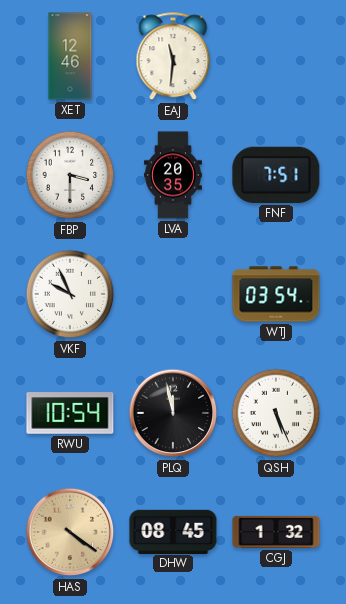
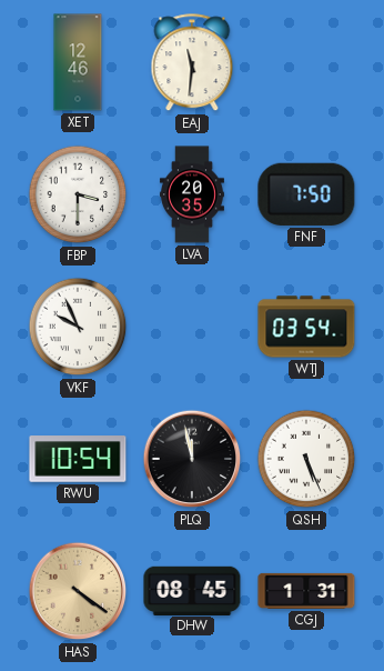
FNF: 7:51 -> 7:50
CGJ: 1:32 -> 1:31
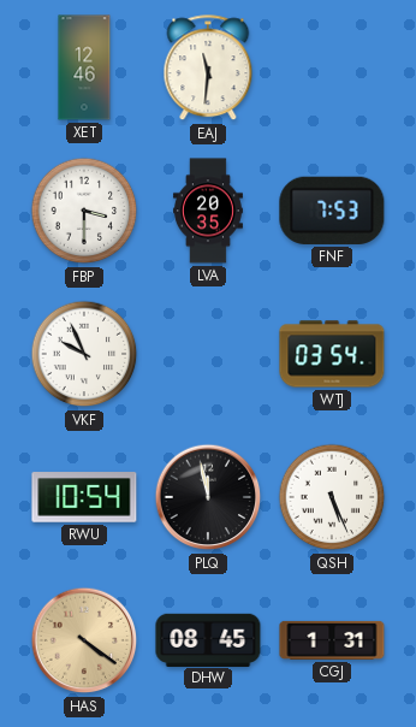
FNF: 7:50 -> 7:53
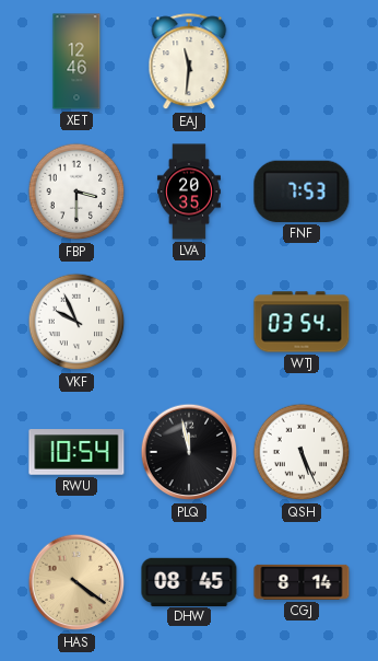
CGJ: 1:31 -> 8:14
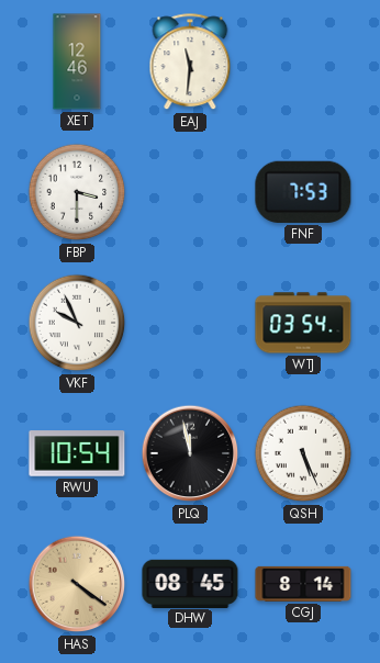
LVA: 20:35 -> none
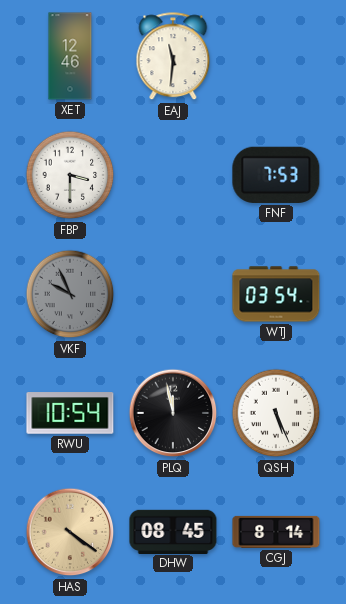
VKF dial: white -> grey
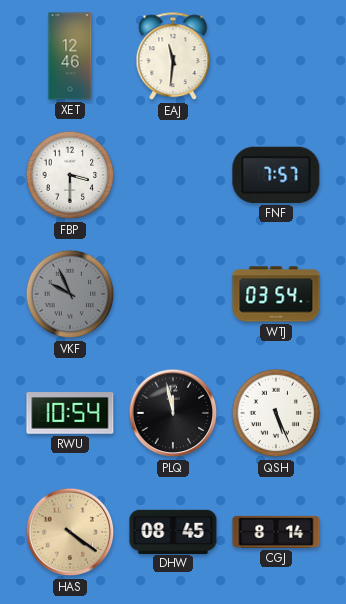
FNF: 7:53 -> 7:57
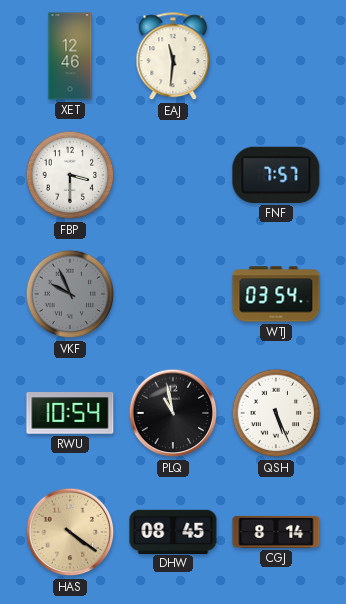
PLQ: 11:58 -> 10:58
